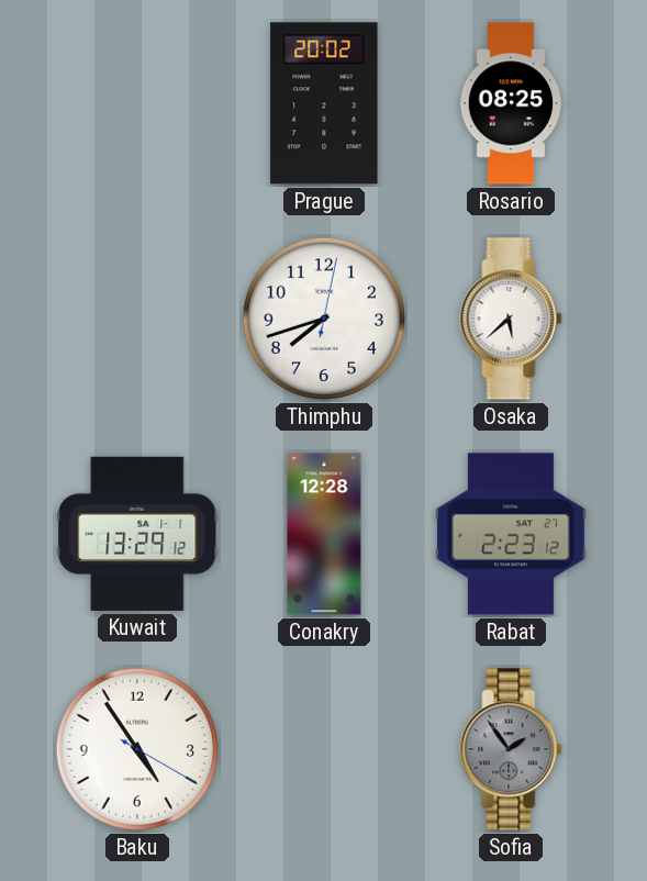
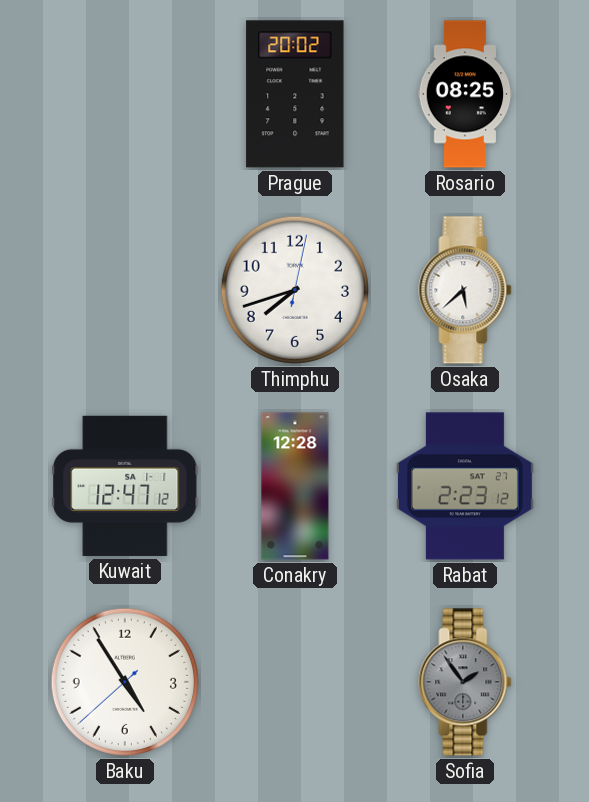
Kuwait: 13:29 -> 12:47
Baku: 4:54:20 -> 4:54:38
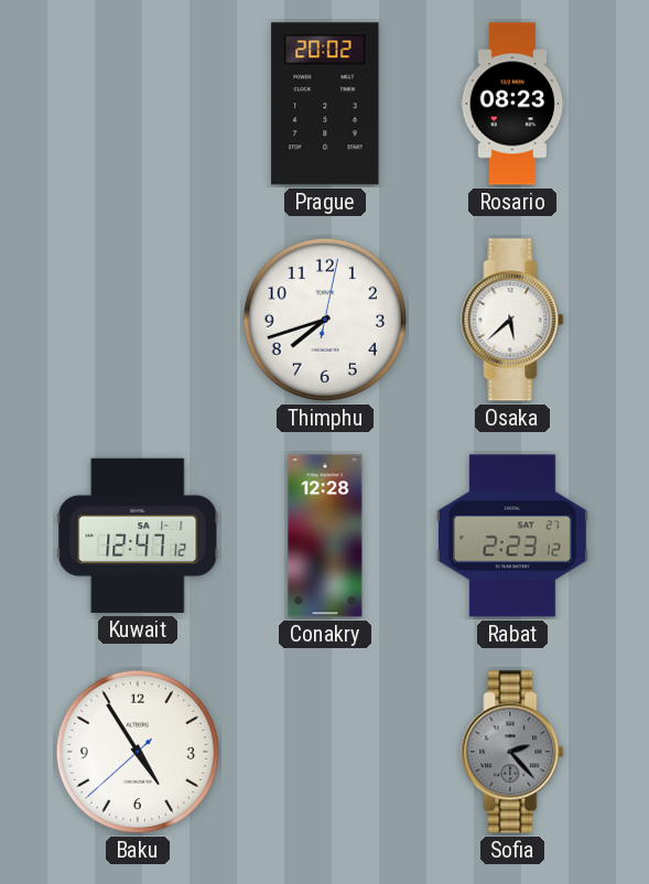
Rosario: 08:25 -> 08:23
Sofia: 1:54 -> 2:23
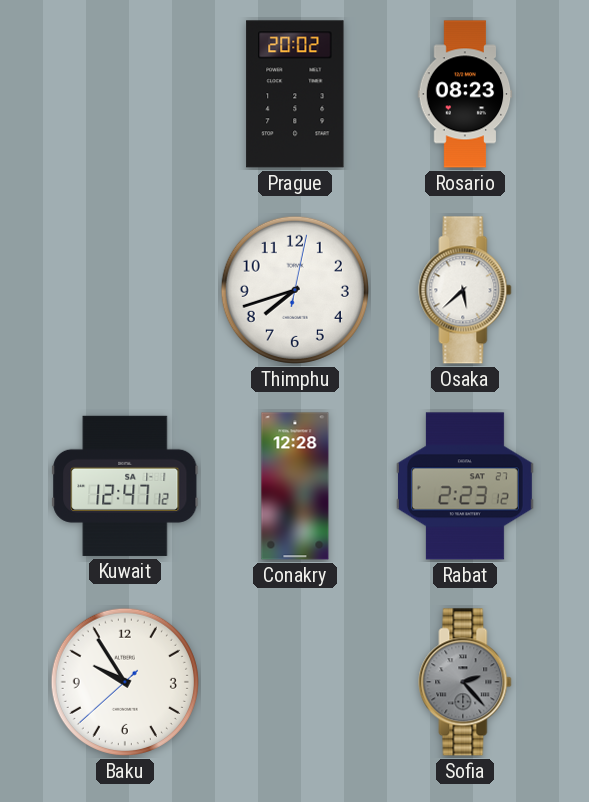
Baku: 4:54 -> 9:54
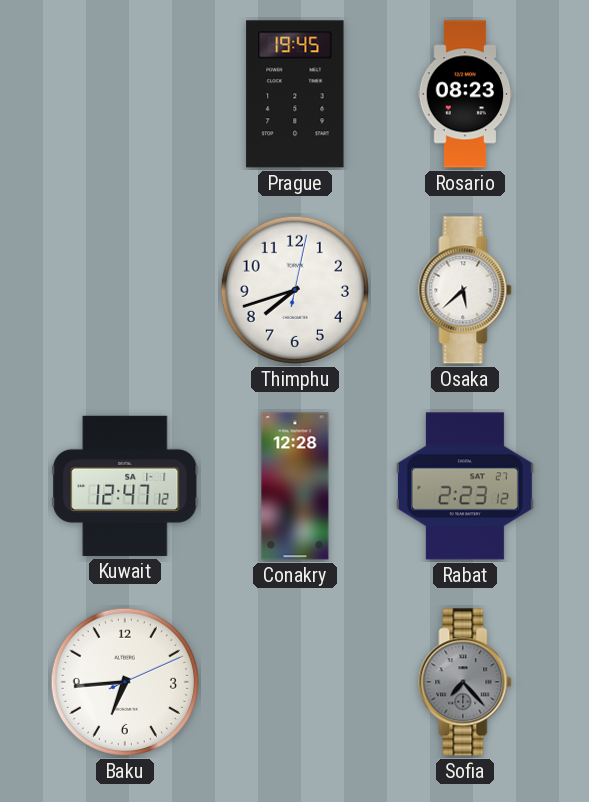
Prague: 20:02 -> 19:45
Baku: 9:54 -> 6:44
Sofia: 2:23 -> 7:23
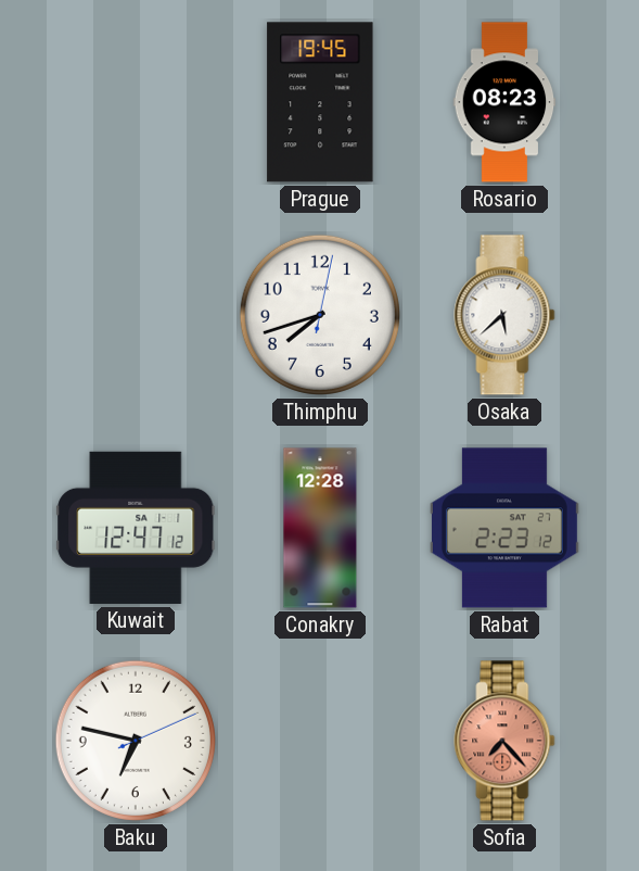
Baku: 6:44 -> 6:47
Sofia dial: grey -> salmon
